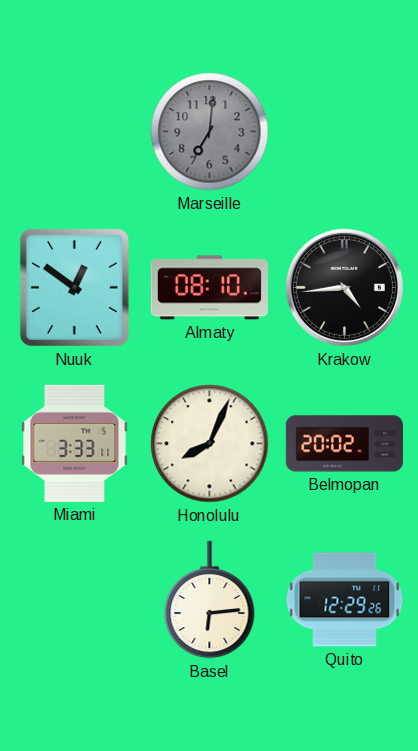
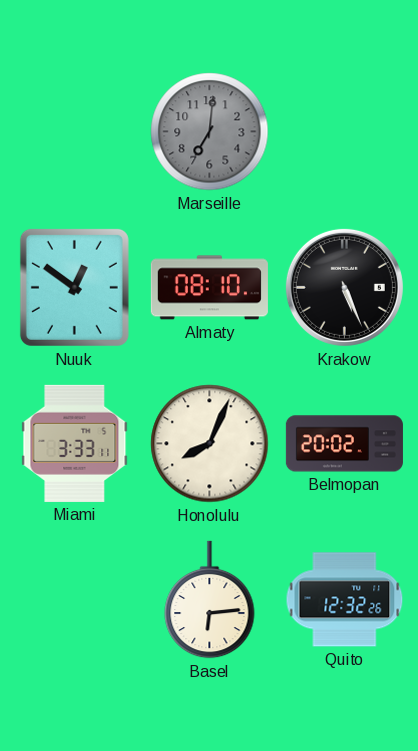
Krakow: 4:44 -> 5:26
Quito: 12:29 -> 12:32
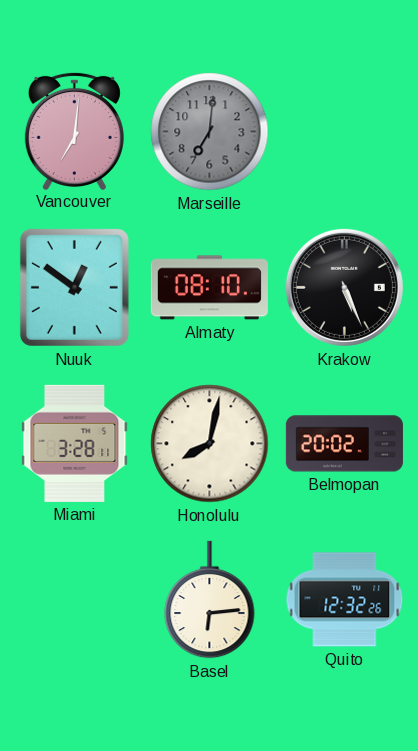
Vancouver: none -> 7:01
Miami: 3:33 -> 3:28
Honolulu: 8:04 -> 8:02
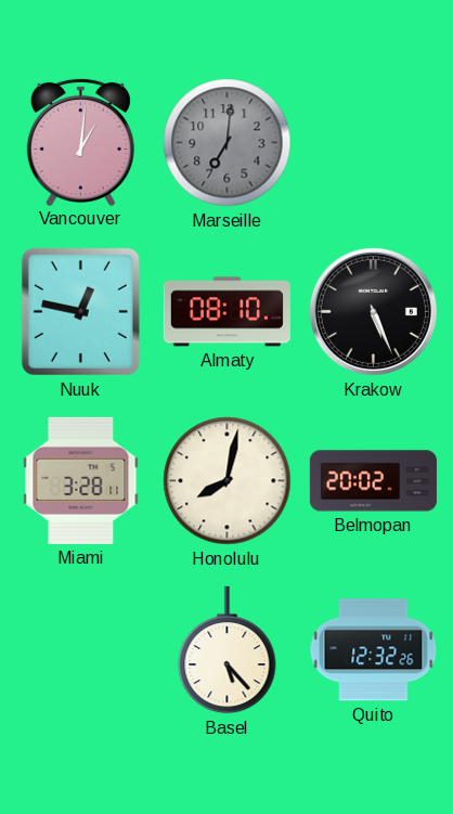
Vancouver: 7:01 -> 1:01
Nuuk: 12:51 -> 12:47
Basel: 6:14 -> 5:23
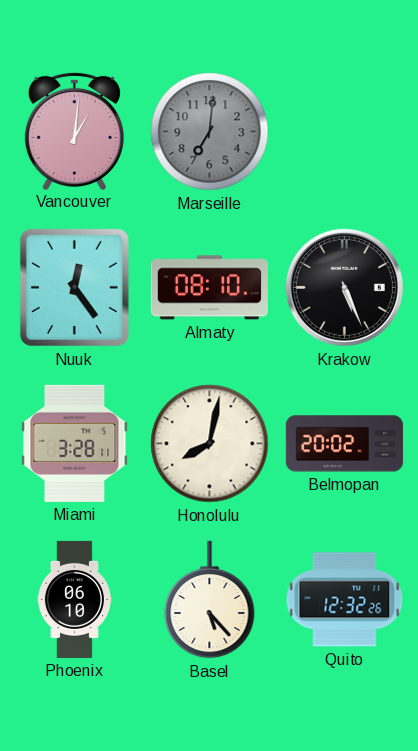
Nuuk: 12:47 -> 12:24
Phoenix: none -> 06:10
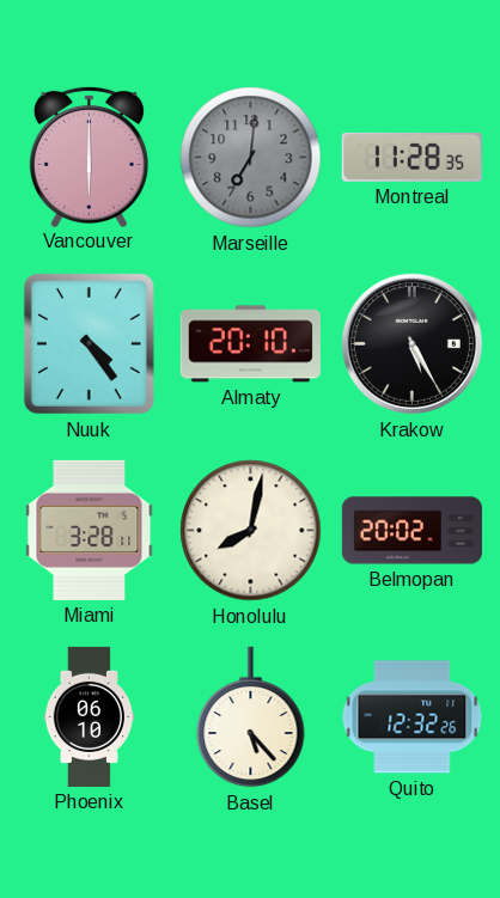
Vancouver: 1:01 -> 6:00
Montreal: none -> 11:28
Nuuk: 12:24 -> 4:24
Almaty: 08:10 -> 20:10
Krakow: 5:26 -> 5:25
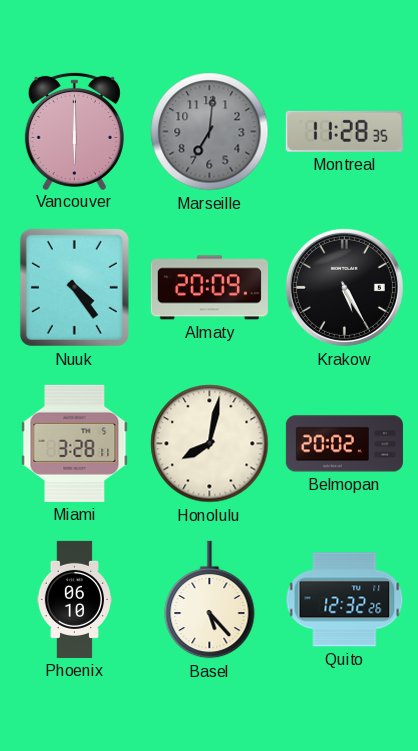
Almaty: 20:10 -> 20:09
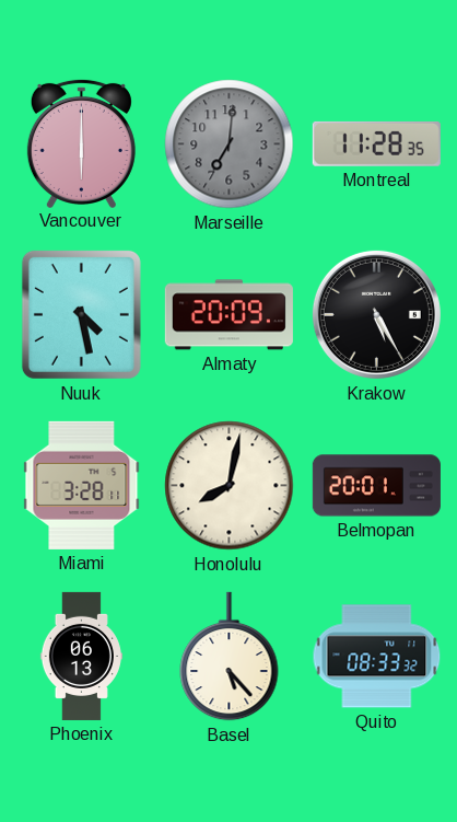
Nuuk: 4:24 -> 4:28
Belmopan: 20:02 -> 20:01
Phoenix: 06:10 -> 06:13
Quito: 12:32 -> 08:33
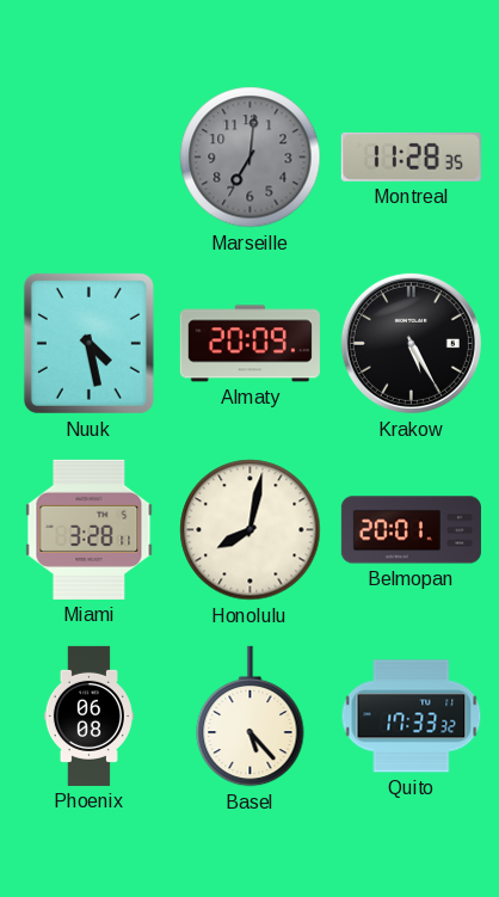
Vancouver: 6:00 -> none
Phoenix: 06:13 -> 06:08
Quito: 08:33 -> 17:33
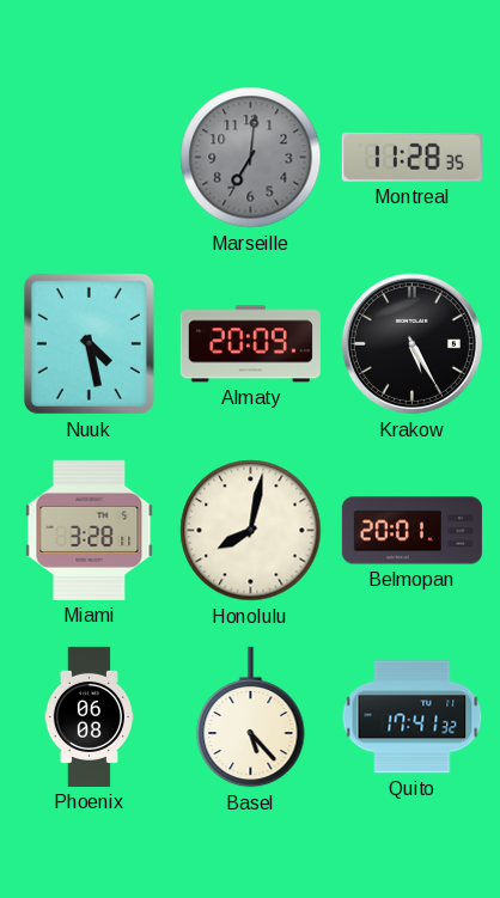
Quito: 17:33 -> 17:41
